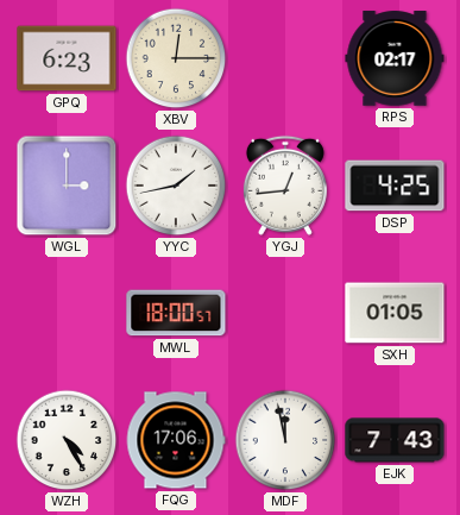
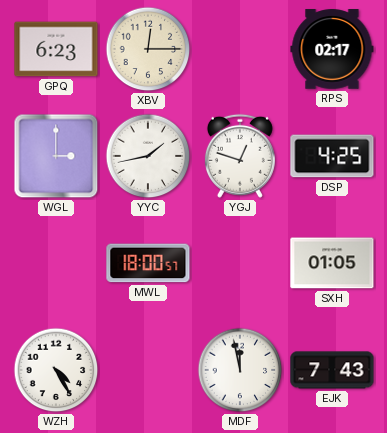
YGJ: 12:44 -> 12:48
FQG: 17:06 -> none
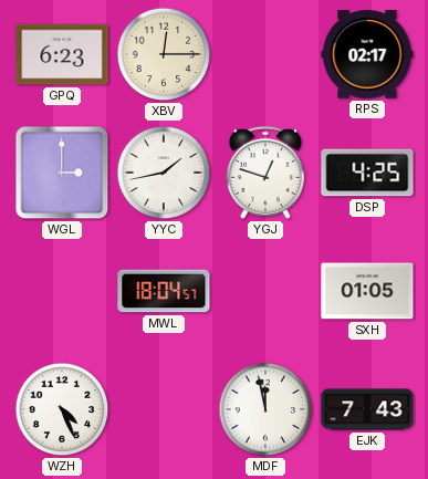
MWL: 18:00 -> 18:04
WZH: 4:25 -> 4:26
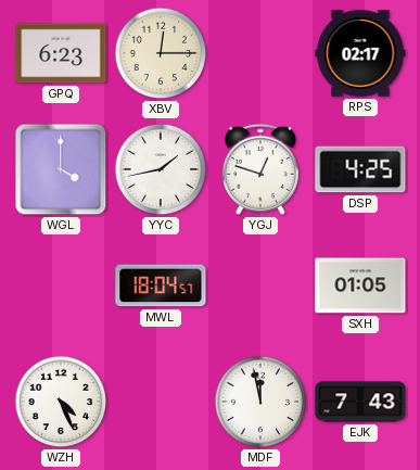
WGL: 3:00 -> 4:00
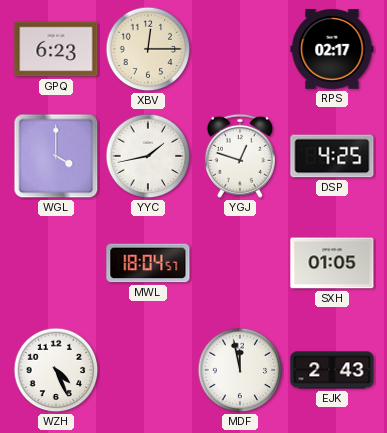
EJK: 7:43 -> 2:43
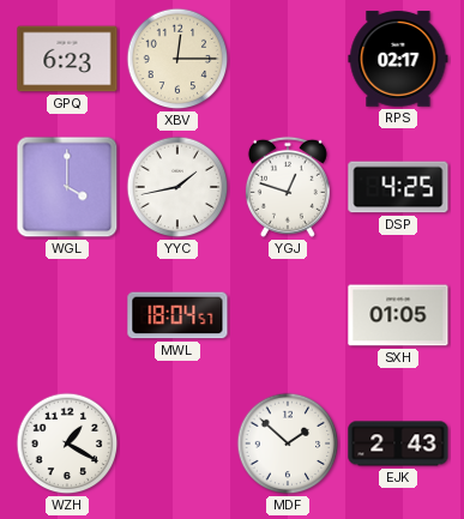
WZH: 4:26 -> 1:20
MDF: 11:58 -> 1:52
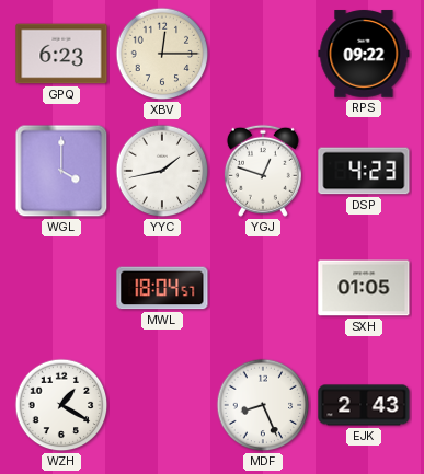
RPS: 02:17 -> 09:22
DSP: 4:25 -> 4:23
MDF: 1:52 -> 8:26
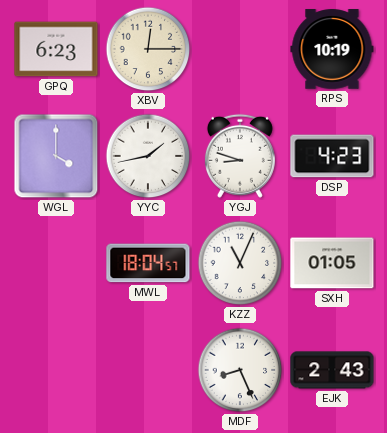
RPS: 09:22 -> 10:19
YGJ: 12:48 -> 8:48
KZZ: none -> 11:04
WZH: 1:20 -> none
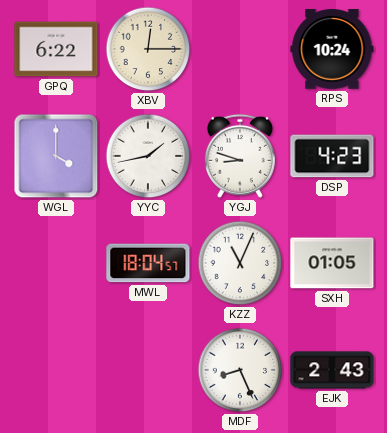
GPQ: 6:23 -> 6:22
RPS: 10:19 -> 10:24
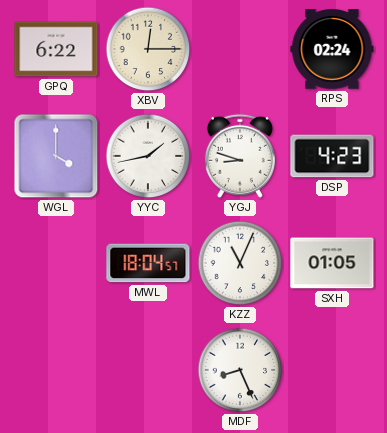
RPS: 10:24 -> 02:24
EJK: 2:43 -> none
